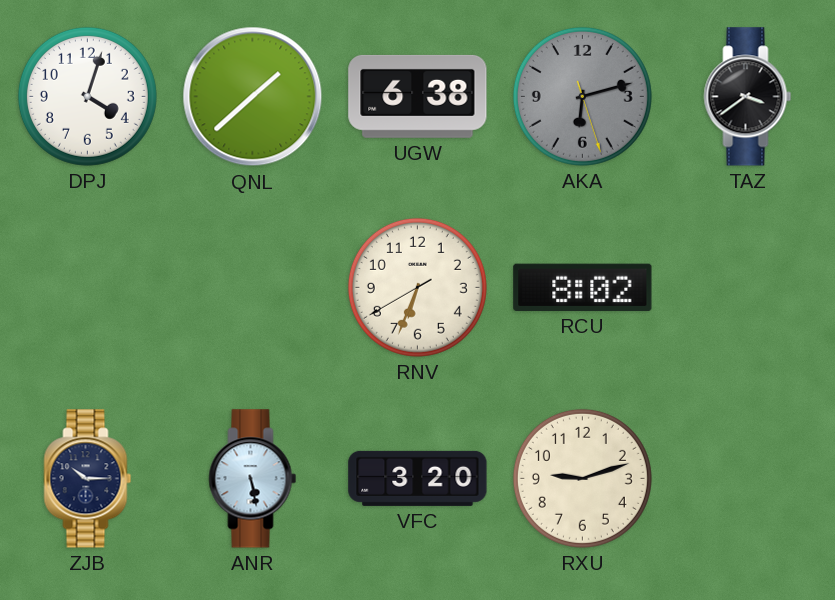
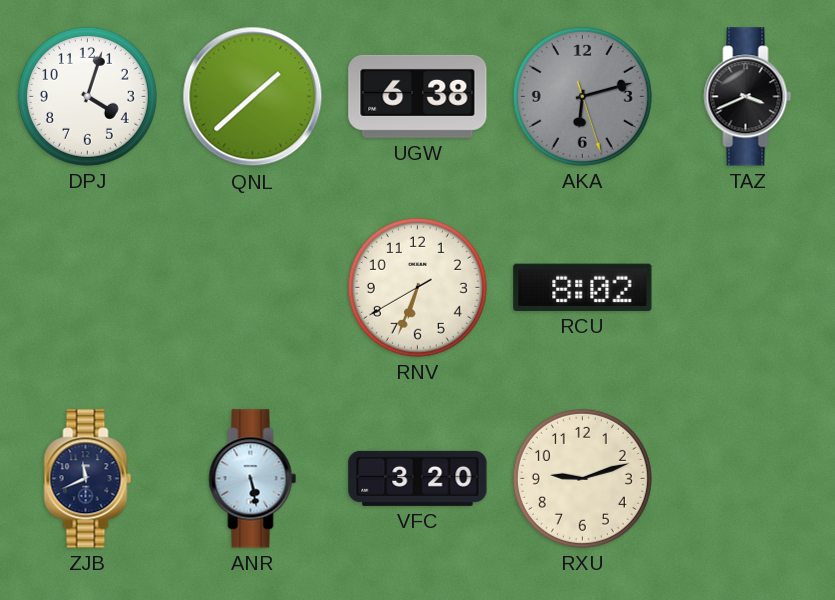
TAZ: 3:39 -> 3:41
ZJB: 10:15 -> 11:41
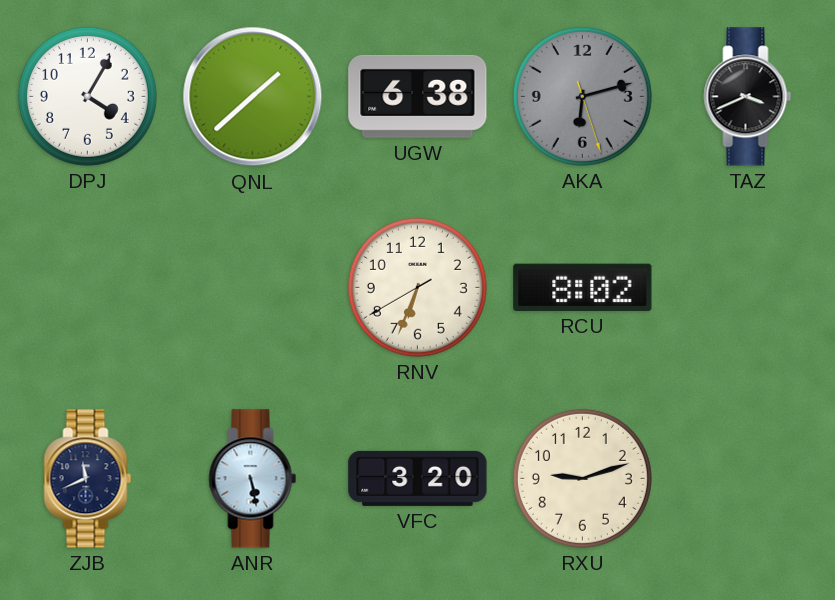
DPJ: 4:03 -> 4:05
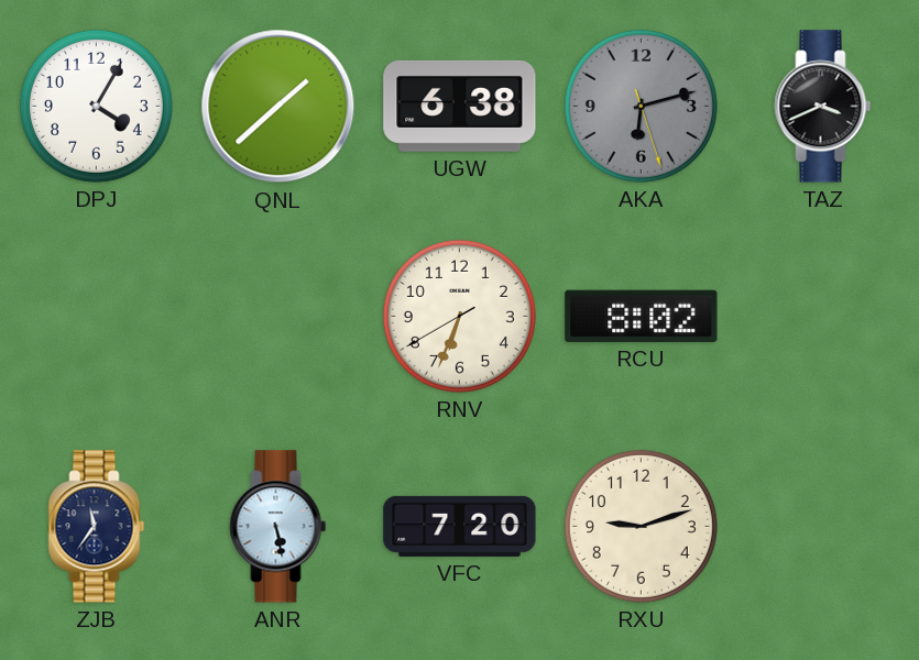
ZJB: 11:41 -> 11:36
VFC: 3:20 -> 7:20
